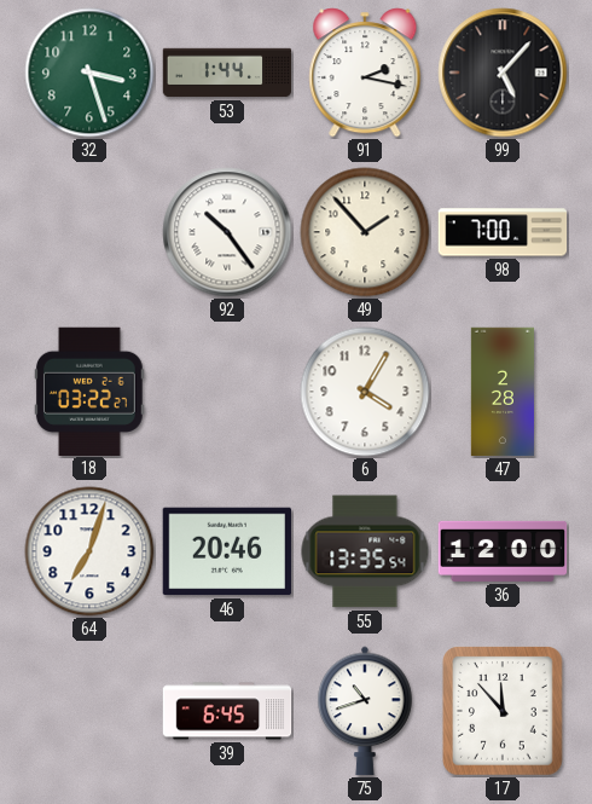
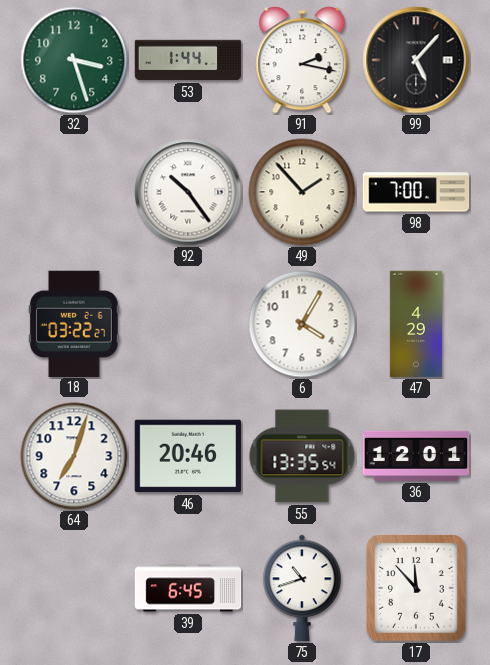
47: 2:28 -> 4:29
36: 12:00 -> 12:01
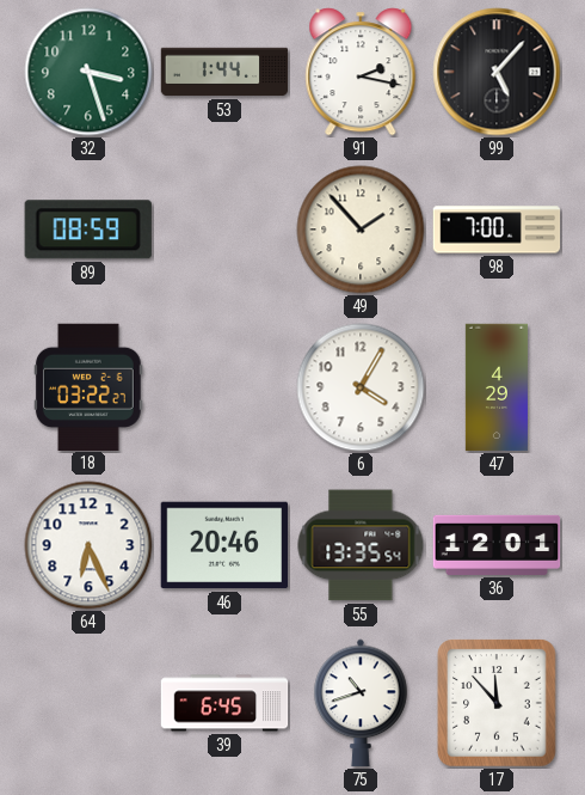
89: none -> 08:59
92: 10:24 -> none
64: 7:03 -> 6:26
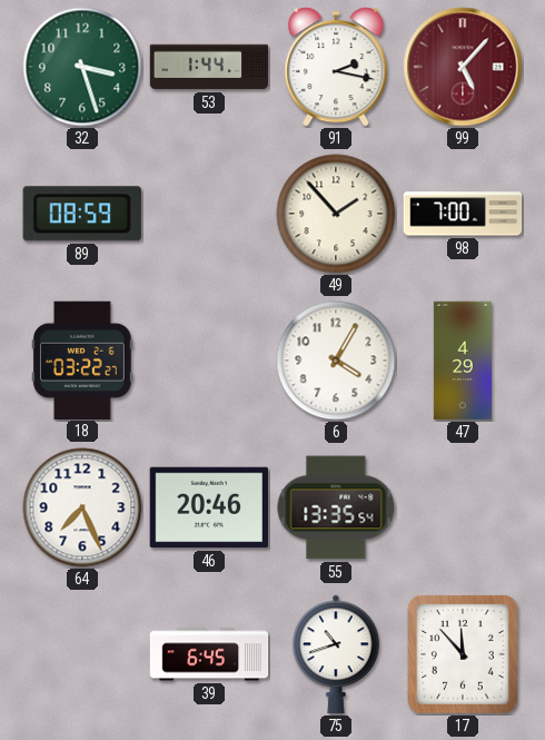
99 dial: black -> burgundy
64: 6:26 -> 7:26
36: 12:01 -> none
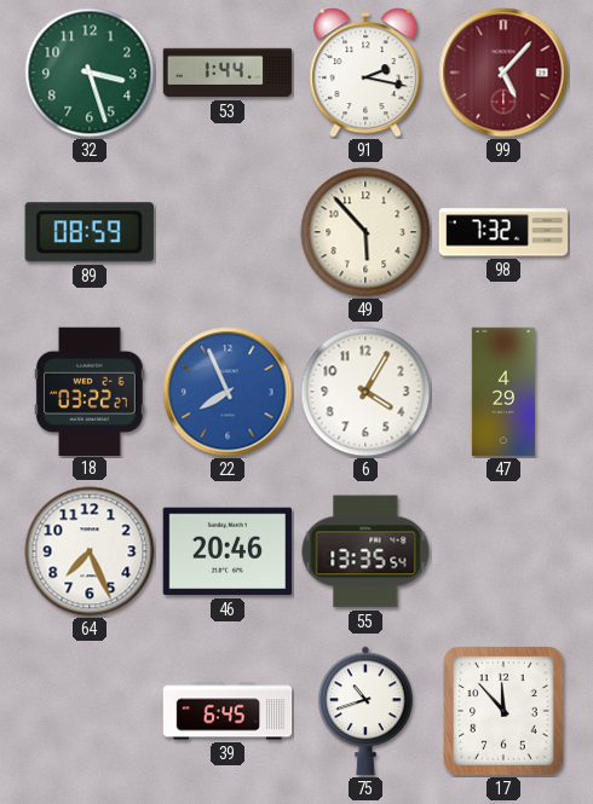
49: 1:53 -> 5:53
98: 7:00 -> 7:32
22: none -> 7:56
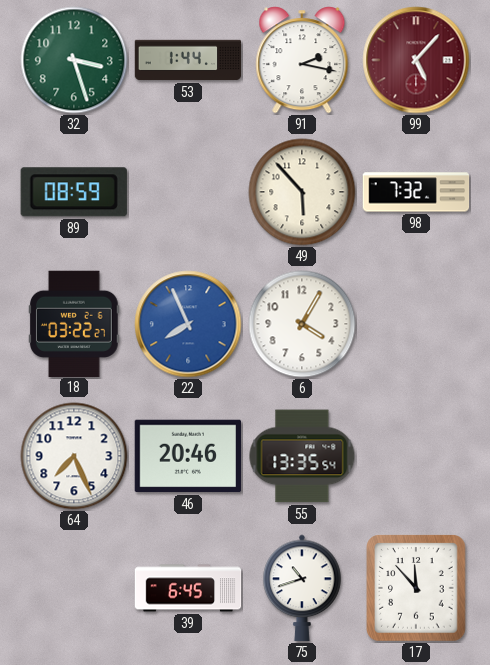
47: 4:29 -> none
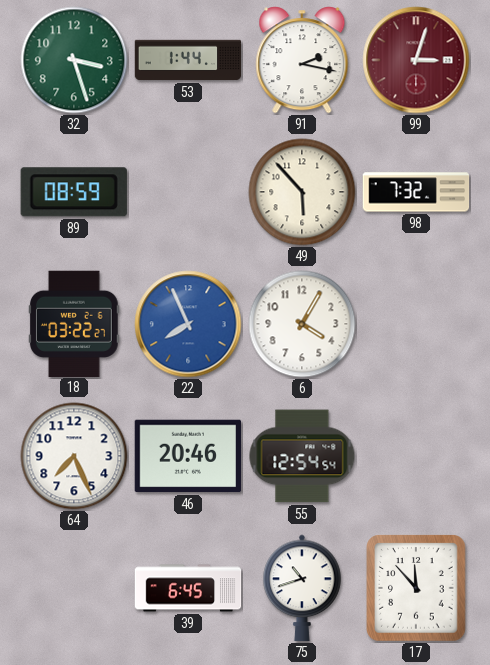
99: 5:07 -> 3:03
55: 13:35 -> 12:54
